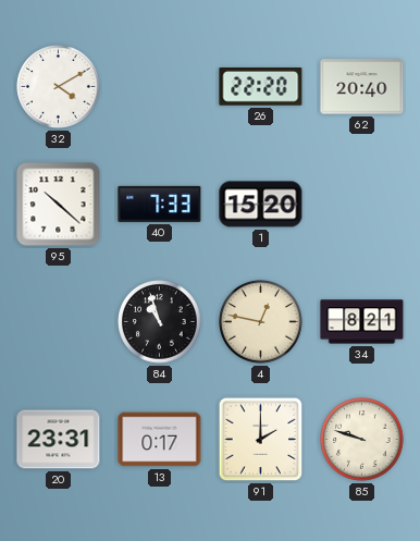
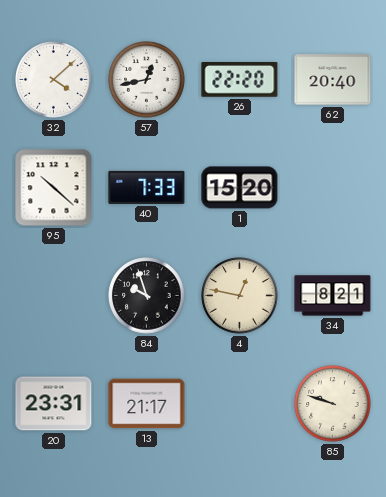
32: 4:10 -> 4:08
57: none -> 12:43
84: 10:57 -> 9:57
13: 0:17 -> 21:17
91: 2:00 -> none
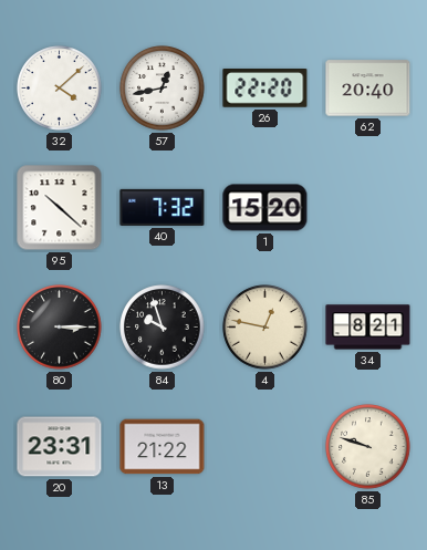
40: 7:33 -> 7:32
80: none -> 3:15
13: 21:17 -> 21:22
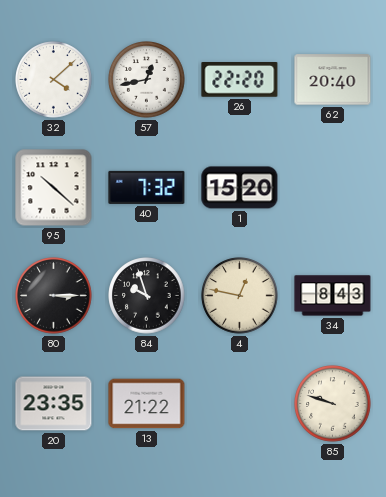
34: 8:21 -> 8:43
20: 23:31 -> 23:35
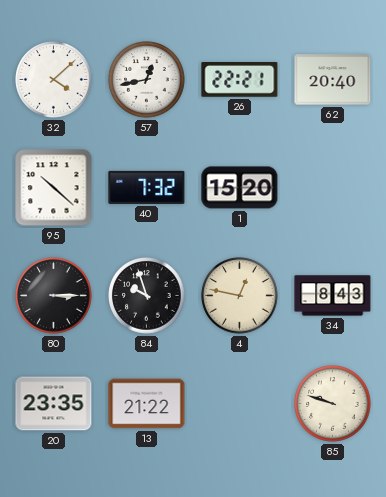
26: 22:20 -> 22:21
